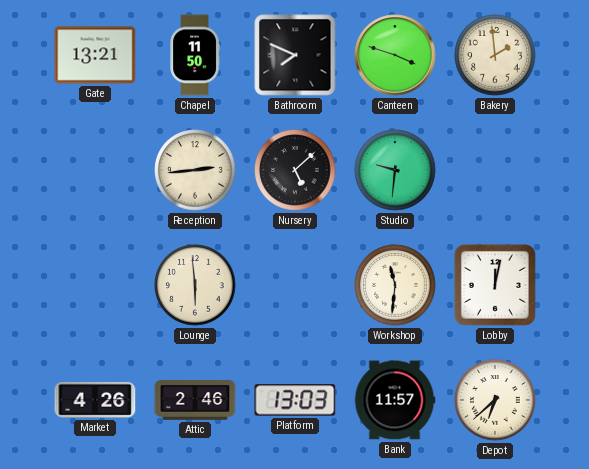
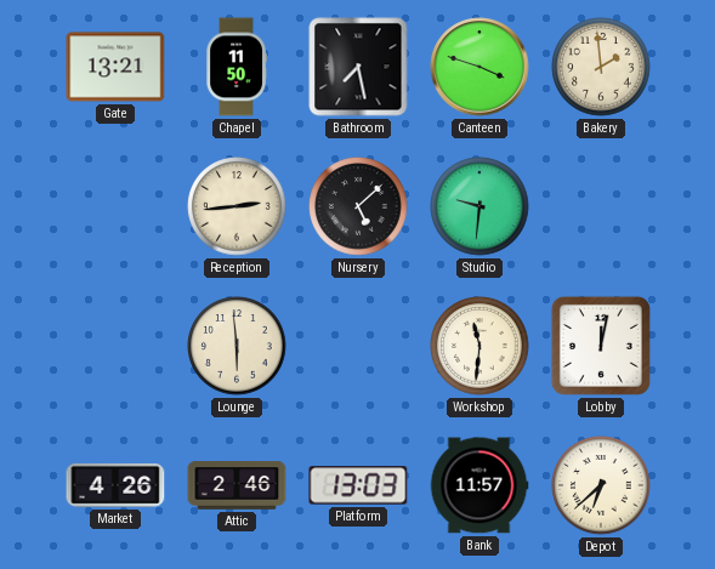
Bathroom: 7:49 -> 7:28
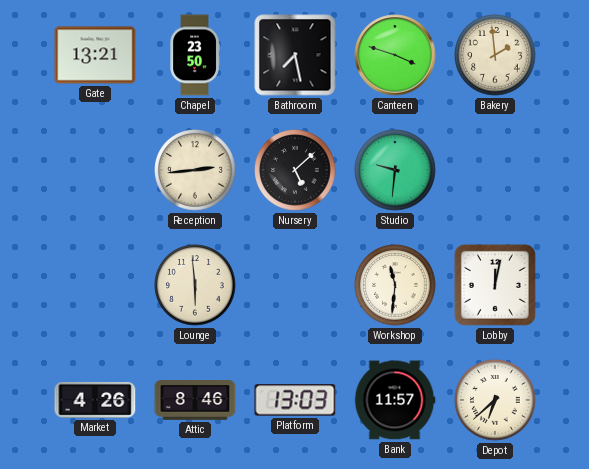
Chapel: 11:50 -> 23:50
Attic: 2:46 -> 8:46
